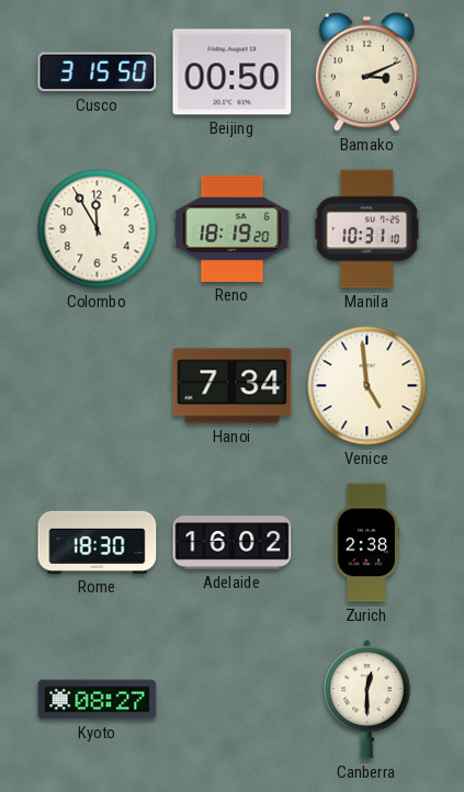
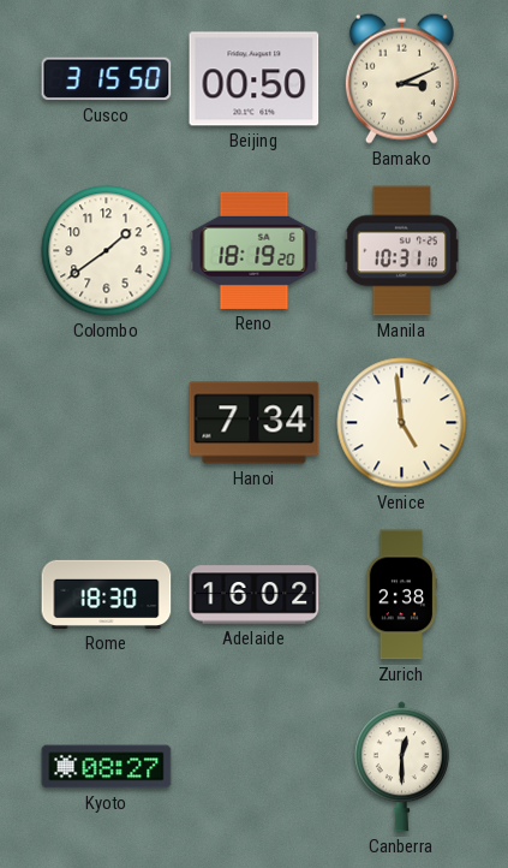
Colombo: 11:55 -> 1:39
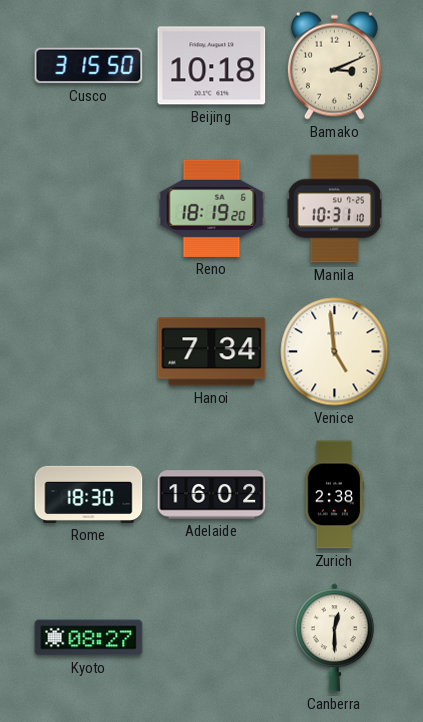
Beijing: 00:50 -> 10:18
Colombo: 1:39 -> none
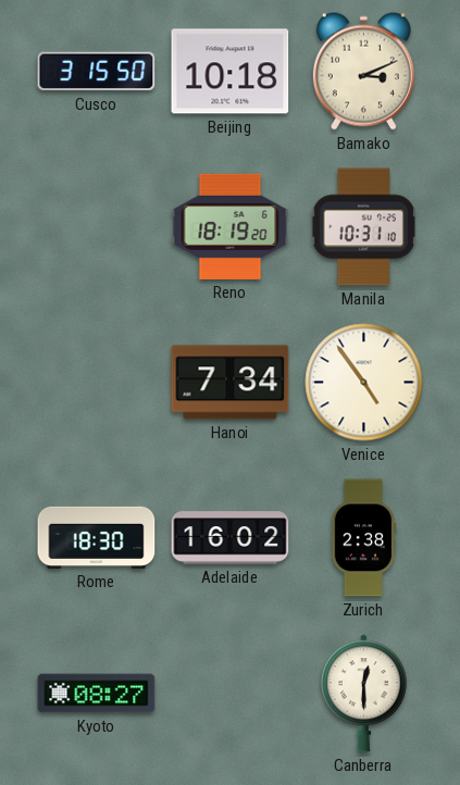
Venice: 4:59 -> 4:54
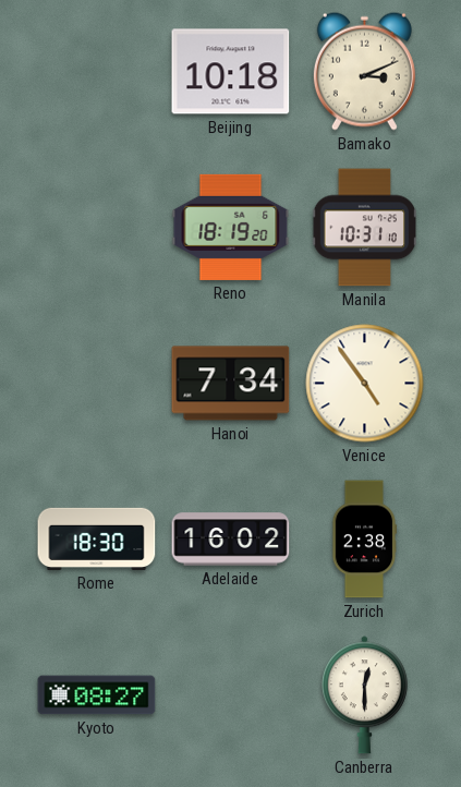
Cusco: 3:15 -> none
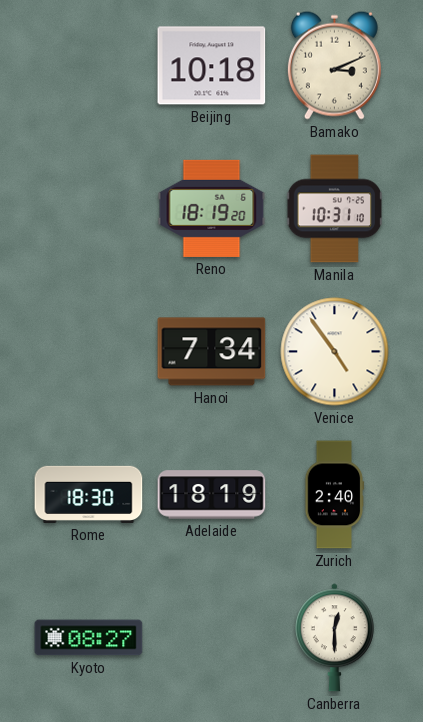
Adelaide: 16:02 -> 18:19
Zurich: 2:38 -> 2:40
